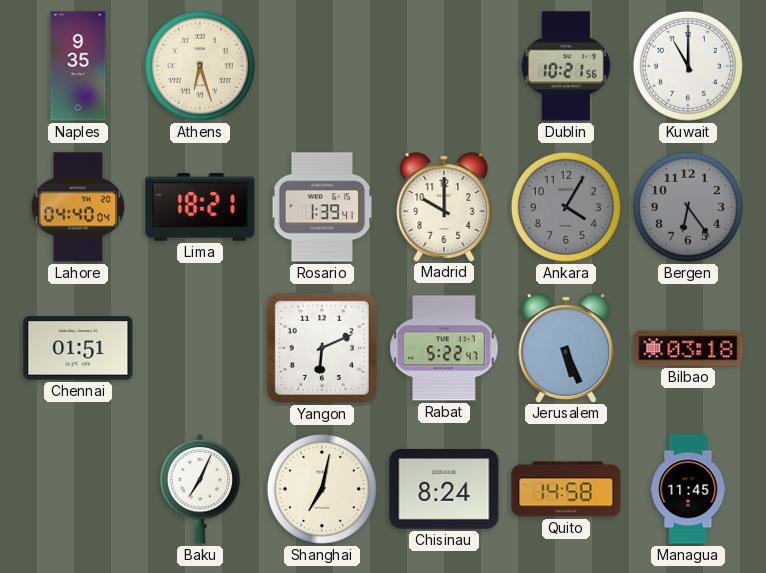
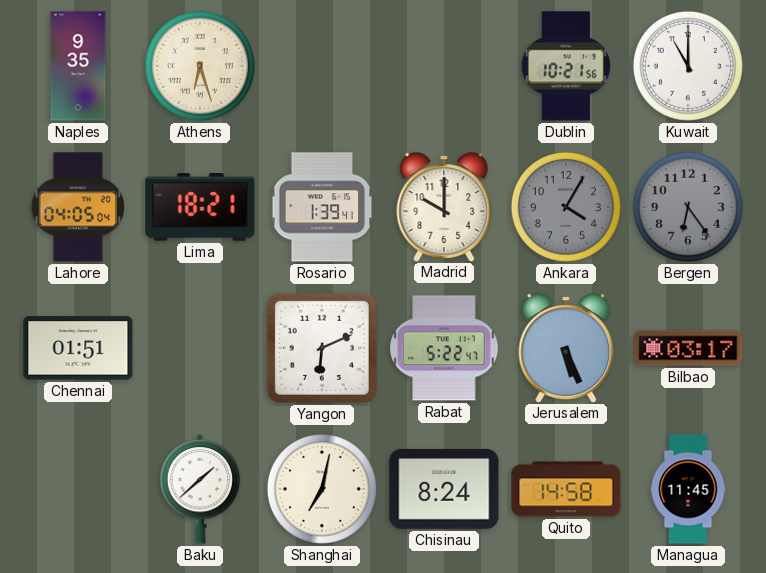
Lahore: 04:40 -> 04:05
Bilbao: 03:18 -> 03:17
Baku: 7:04 -> 1:38
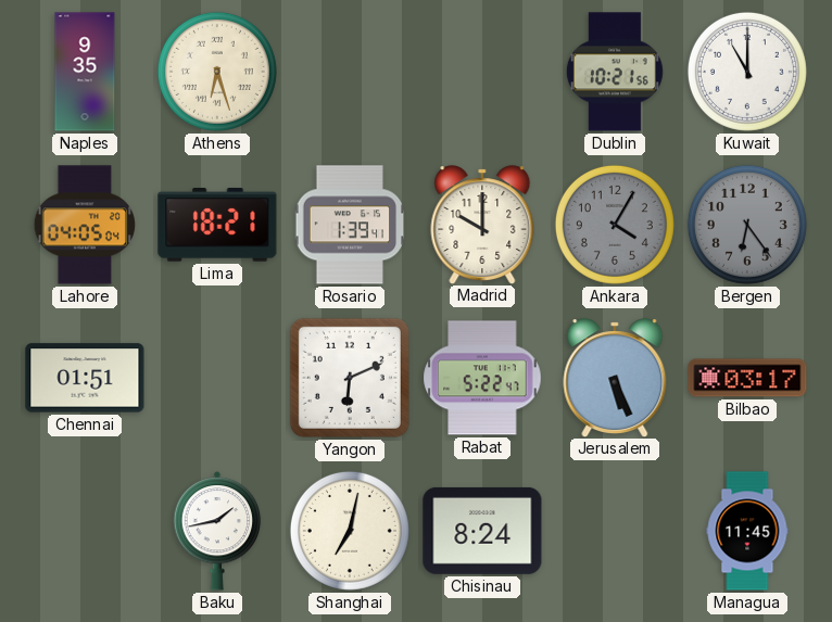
Baku: 1:38 -> 1:43
Quito: 14:58 -> none
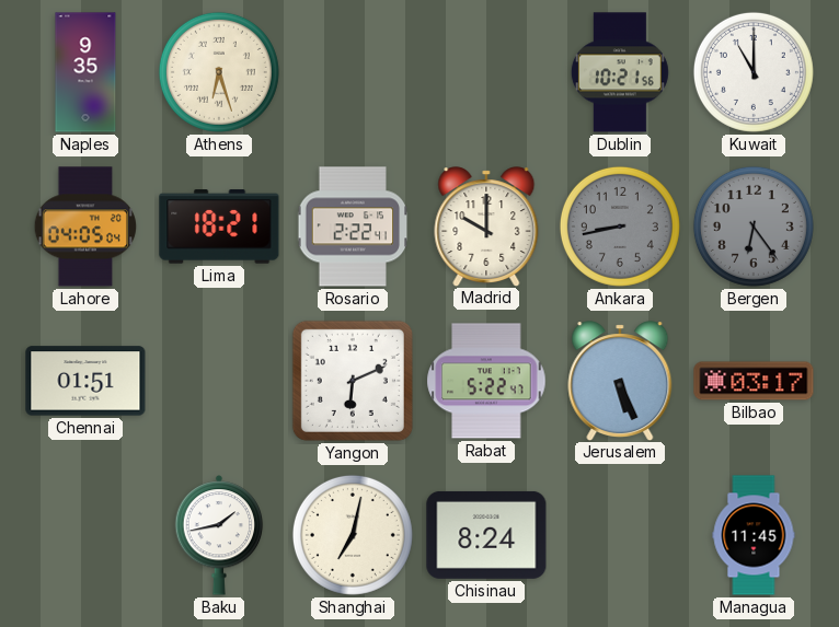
Rosario: 1:39 -> 2:22
Ankara: 4:05 -> 8:43
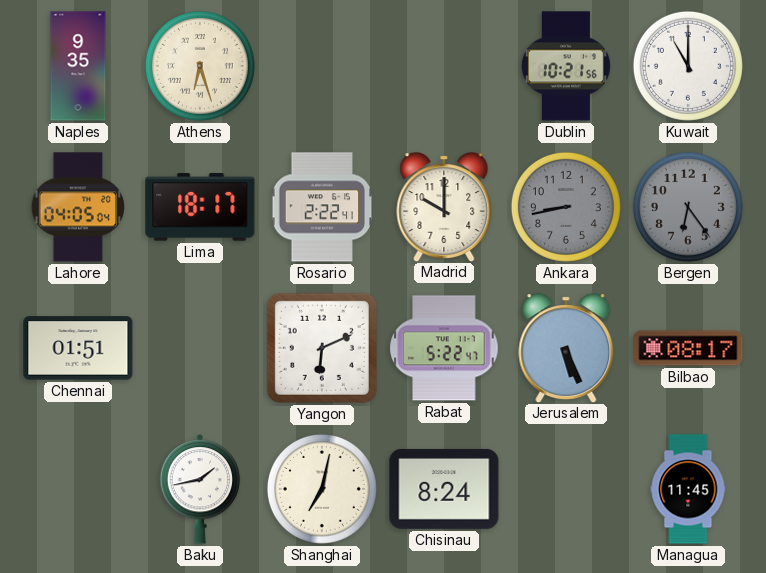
Lima: 18:21 -> 18:17
Bilbao: 03:17 -> 08:17
